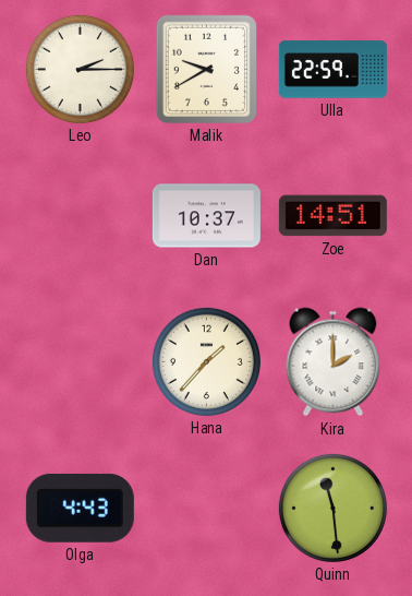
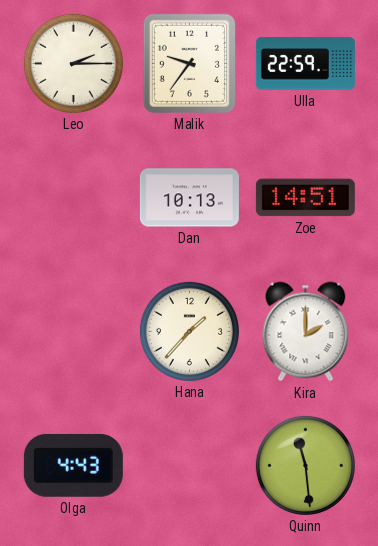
Malik: 9:40 -> 9:36
Dan: 10:37 -> 10:13
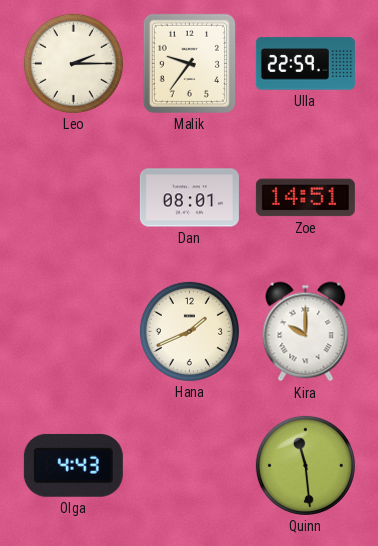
Dan: 10:13 -> 08:01
Hana: 1:37 -> 1:41
Kira: 2:00 -> 10:00
